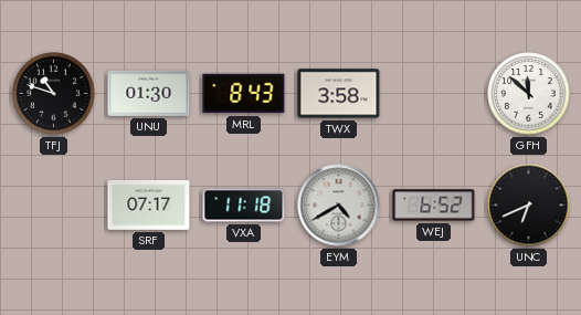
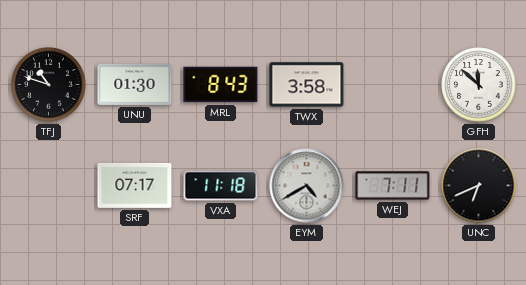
WEJ: 6:52 -> 7:11
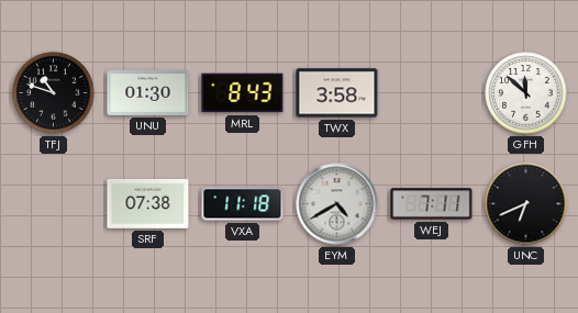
SRF: 07:17 -> 07:38
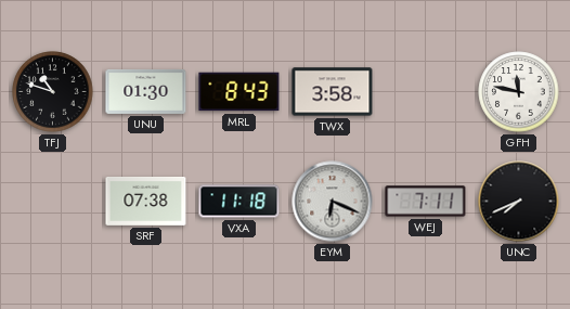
GFH: 11:52 -> 11:47
EYM: 4:40 -> 6:19
UNC: 6:41 -> 7:41
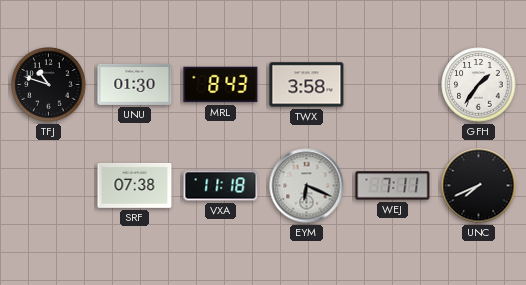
GFH: 11:47 -> 1:36
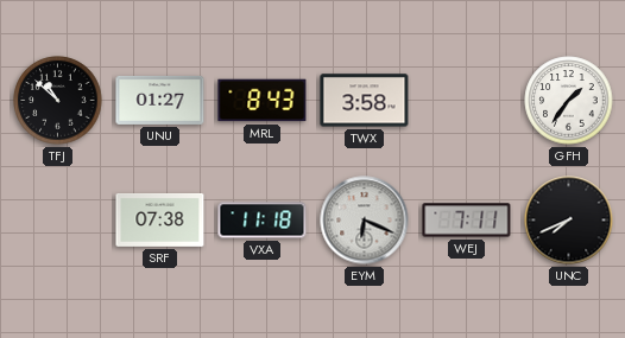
TFJ: 10:48 -> 10:52
UNU: 01:30 -> 01:27
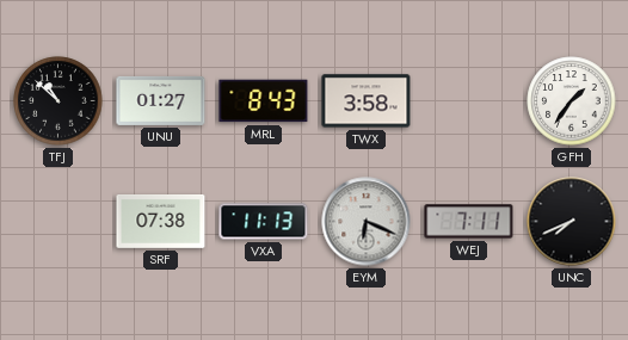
VXA: 11:18 -> 11:13
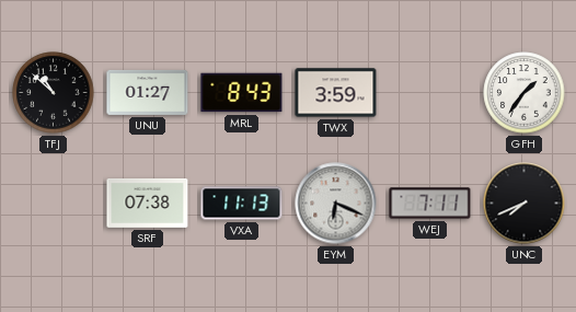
TWX: 3:58 -> 3:59
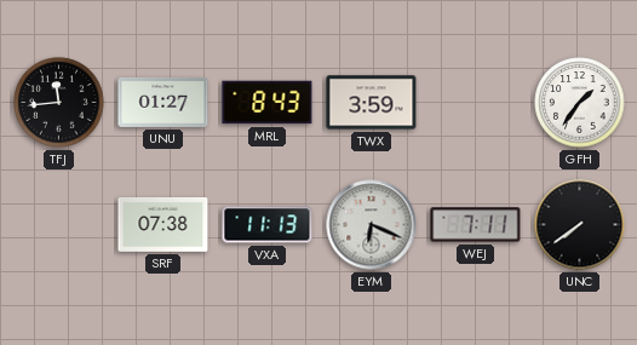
TFJ: 10:52 -> 11:44
UNC: 7:41 -> 7:39
